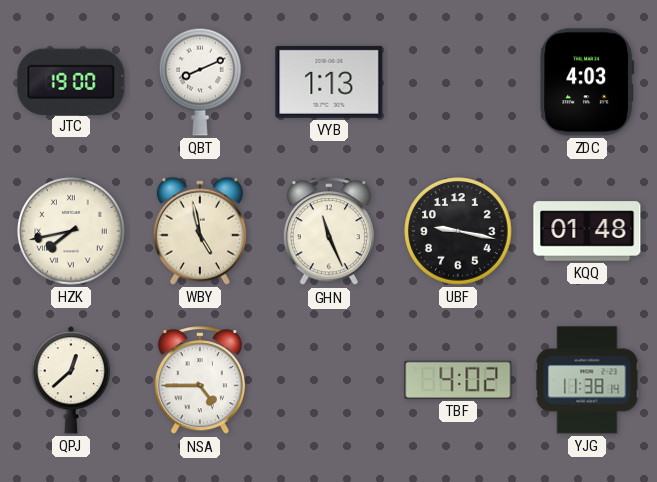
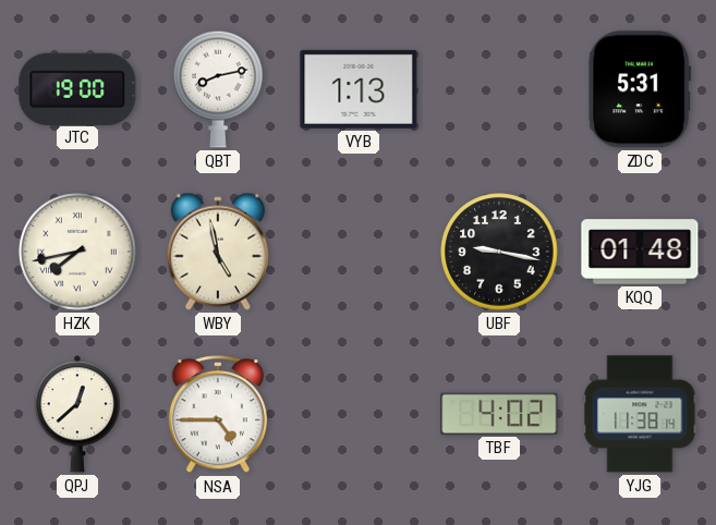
QBT: 8:11 -> 8:13
ZDC: 4:03 -> 5:31
GHN: 11:26 -> none
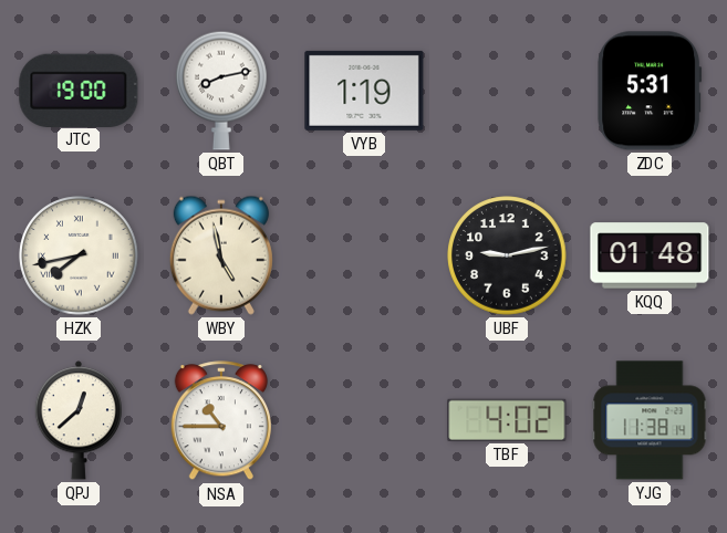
VYB: 1:13 -> 1:19
UBF: 9:17 -> 9:13
NSA: 4:45 -> 10:45
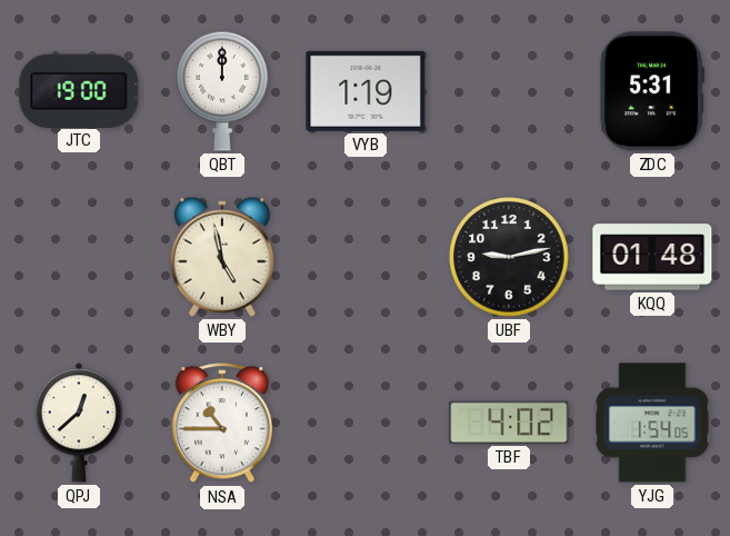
QBT: 8:13 -> 12:00
HZK: 7:43 -> none
YJG: 11:38 -> 1:54
